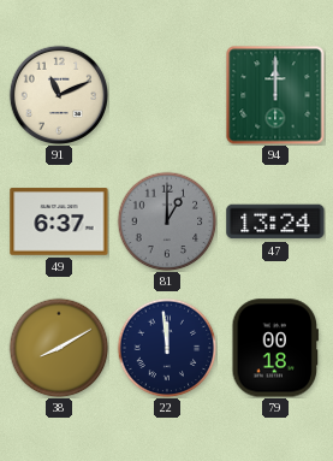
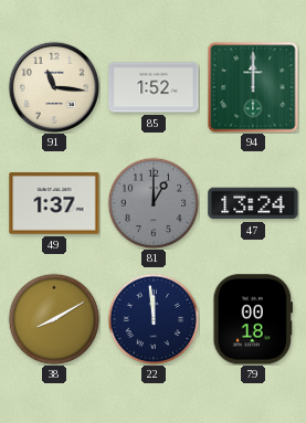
91: 11:11 -> 11:16
85: none -> 1:52
49: 6:37 -> 1:37
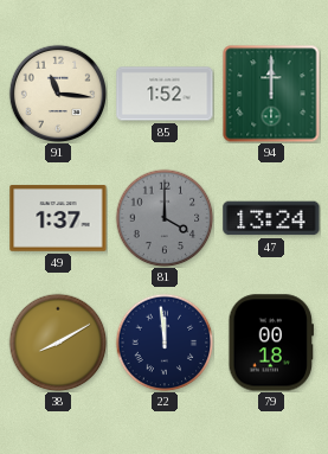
81: 1:00 -> 4:00
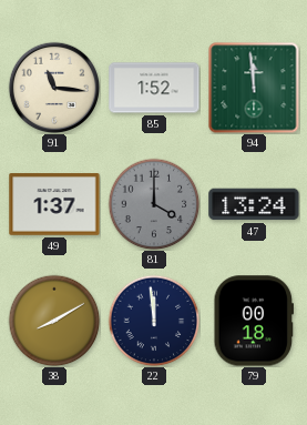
94: 12:00 -> 11:59
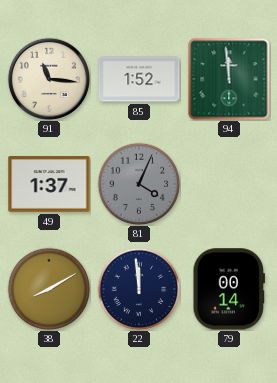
81: 4:00 -> 4:04
47: 13:24 -> none
79: 00:18 -> 00:14
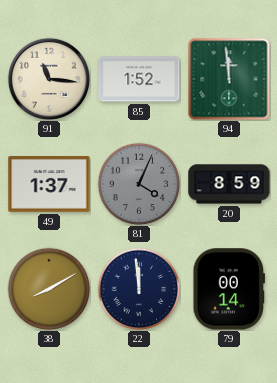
20: none -> 8:59
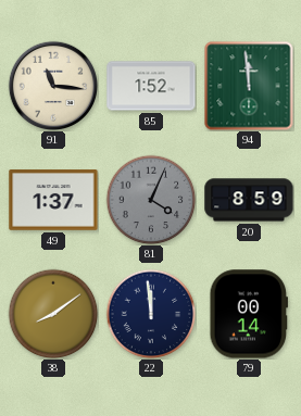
38: 8:10 -> 8:09
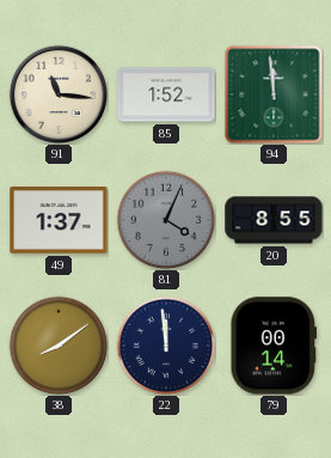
20: 8:59 -> 8:55
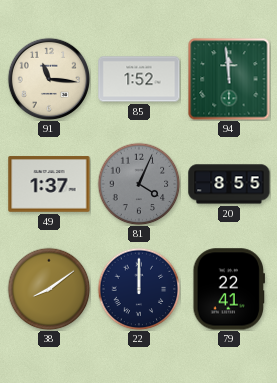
22: 11:59 -> 12:00
79: 00:14 -> 22:41
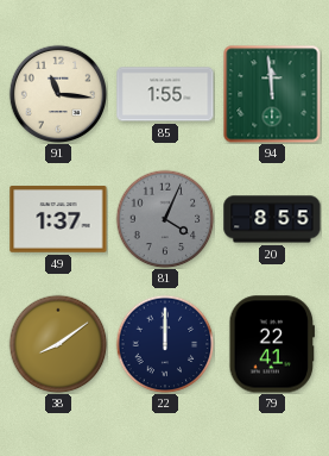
85: 1:52 -> 1:55
